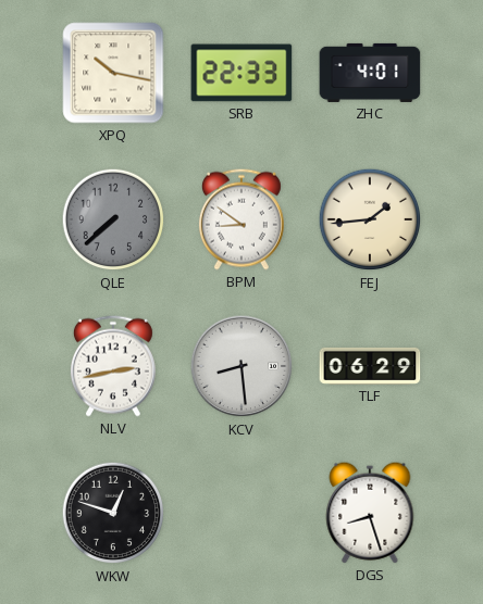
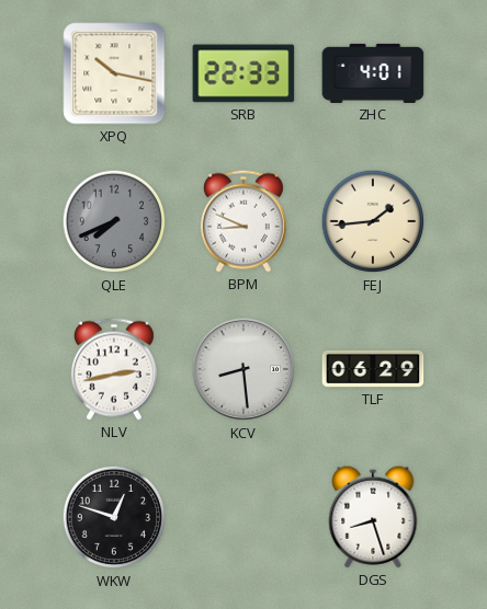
QLE: 7:38 -> 7:41
BPM: 8:51 -> 8:49
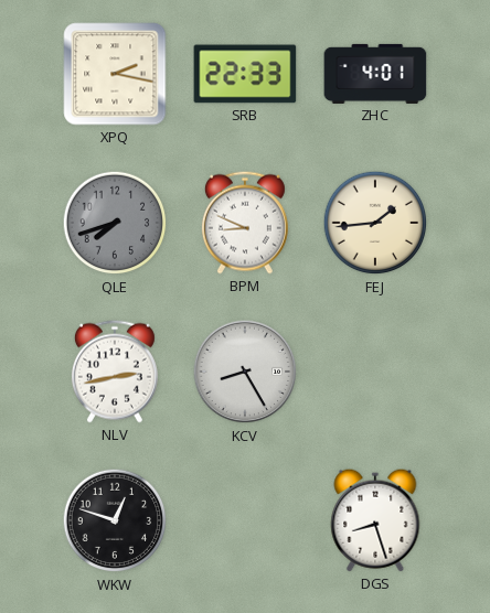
XPQ: 10:17 -> 2:17
QLE: 7:41 -> 7:42
KCV: 8:29 -> 8:25
TLF: 06:29 -> none
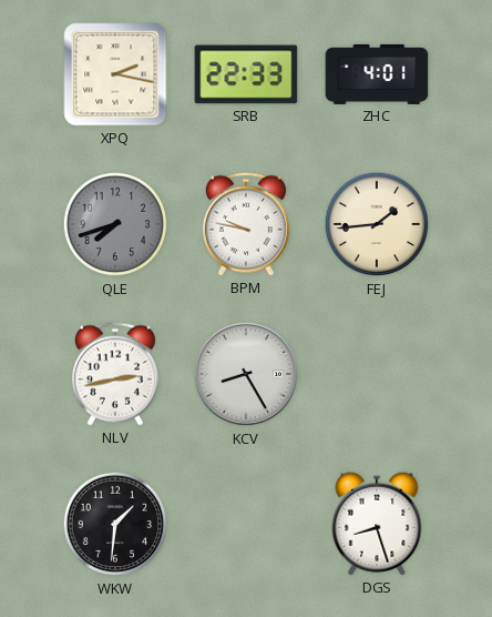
BPM: 8:49 -> 9:47
WKW: 12:48 -> 1:31
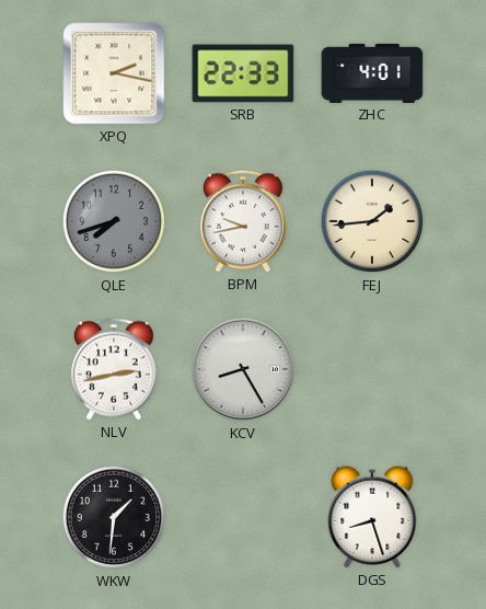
BPM: 9:47 -> 9:43
